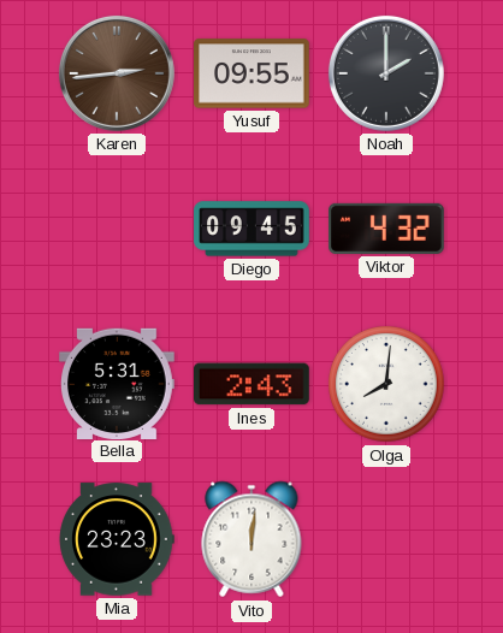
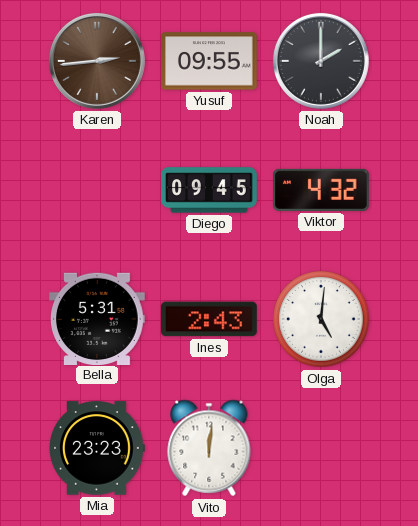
Olga: 8:01 -> 5:01
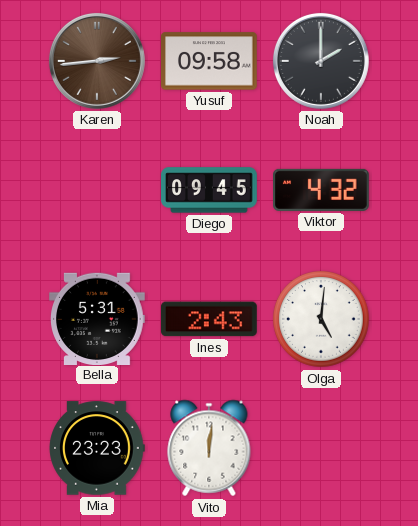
Yusuf: 09:55 -> 09:58
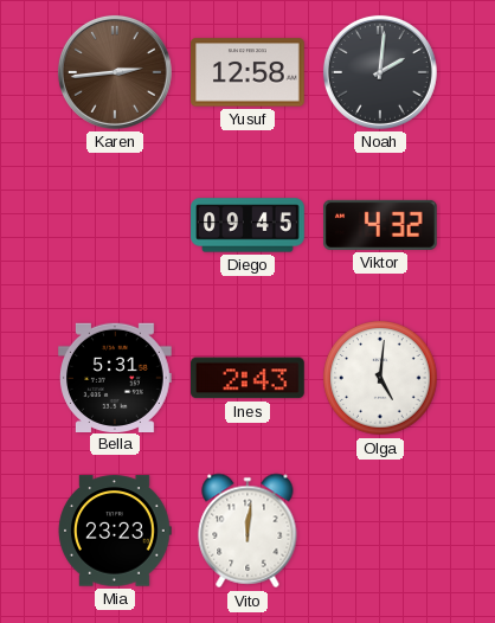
Yusuf: 09:58 -> 12:58
Noah: 2:00 -> 2:01
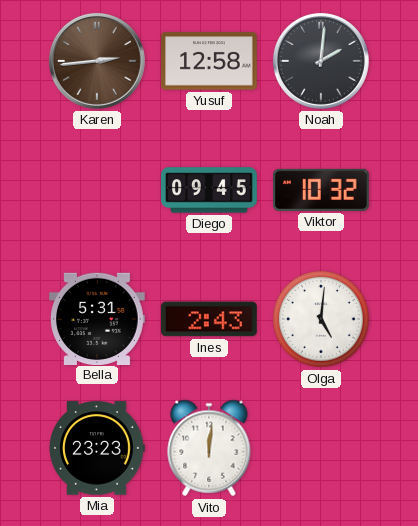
Viktor: 4:32 -> 10:32
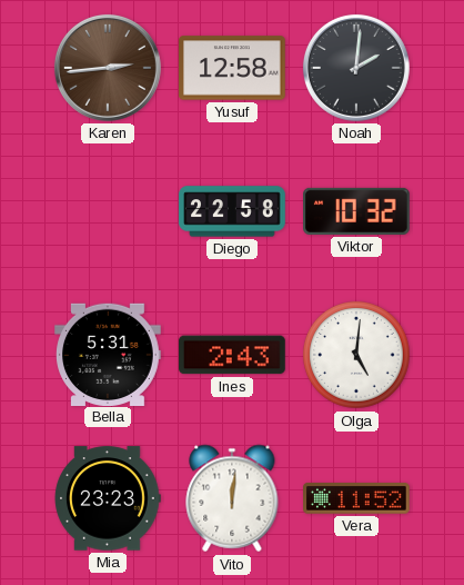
Diego: 09:45 -> 22:58
Vera: none -> 11:52
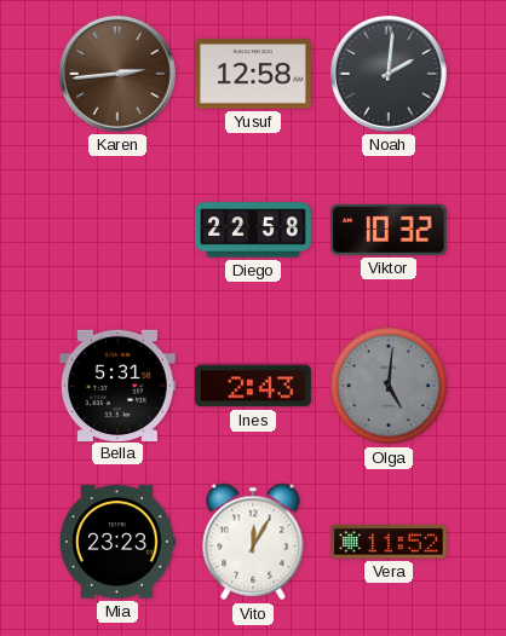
Olga dial: white -> grey
Vito: 12:01 -> 12:05
